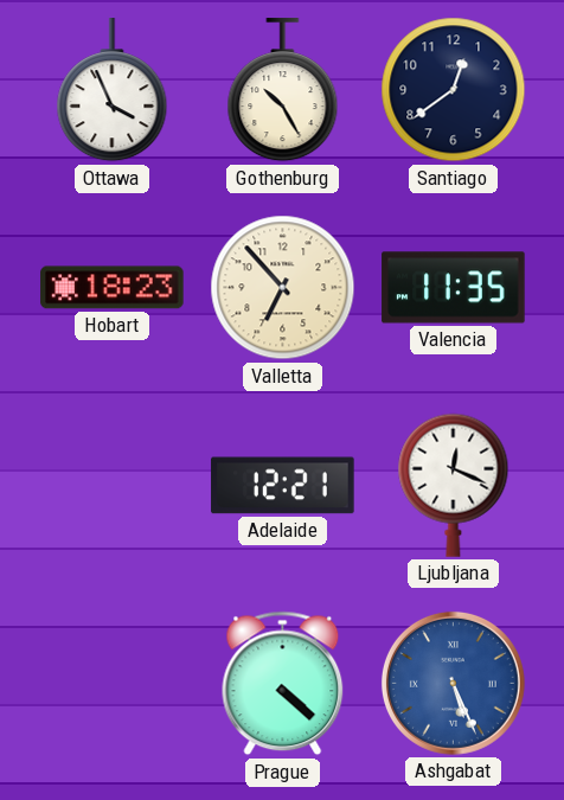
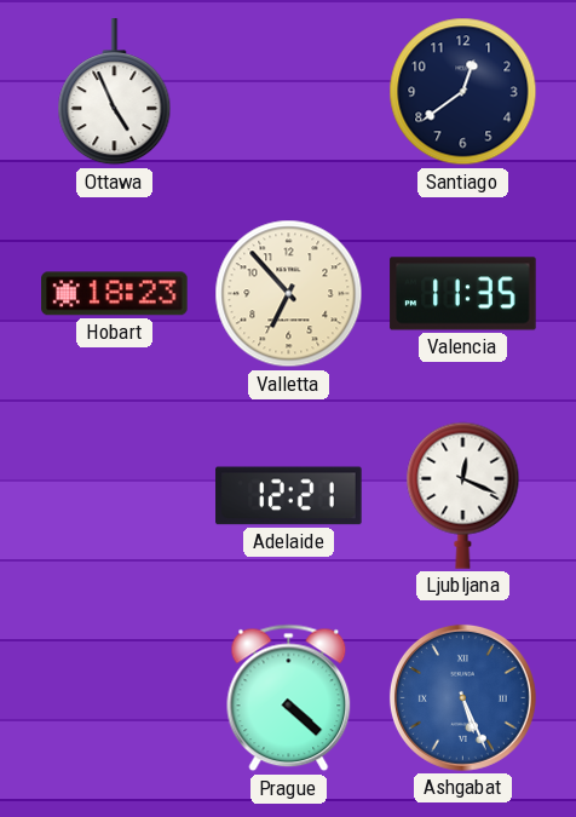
Ottawa: 3:56 -> 4:56
Gothenburg: 10:25 -> none
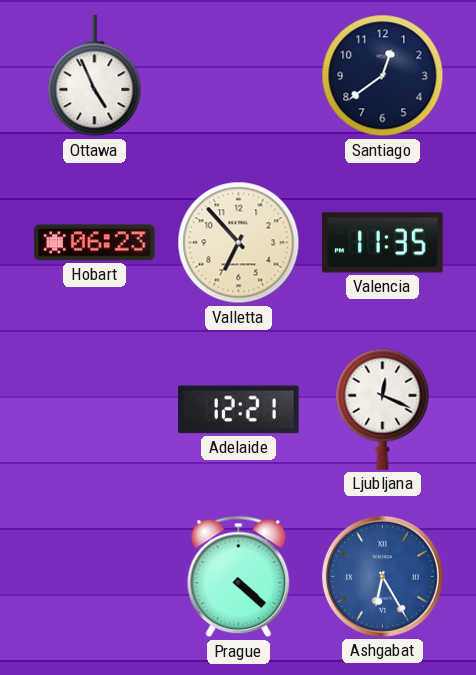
Hobart: 18:23 -> 06:23
Ashgabat: 5:26 -> 6:25
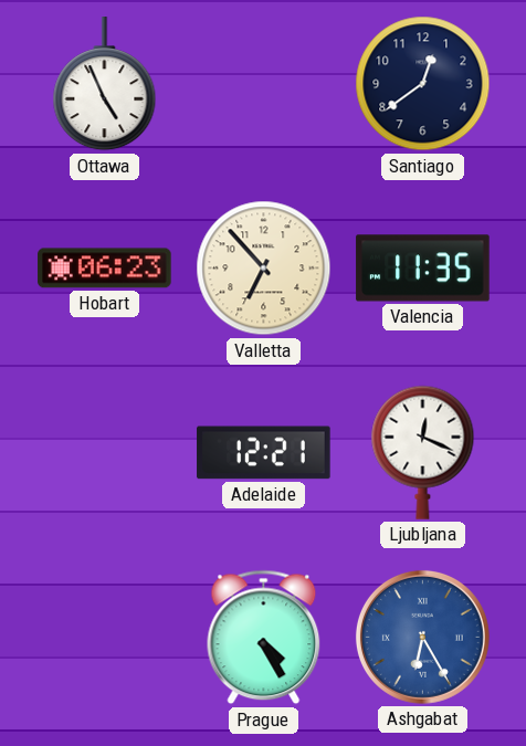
Prague: 4:22 -> 4:25
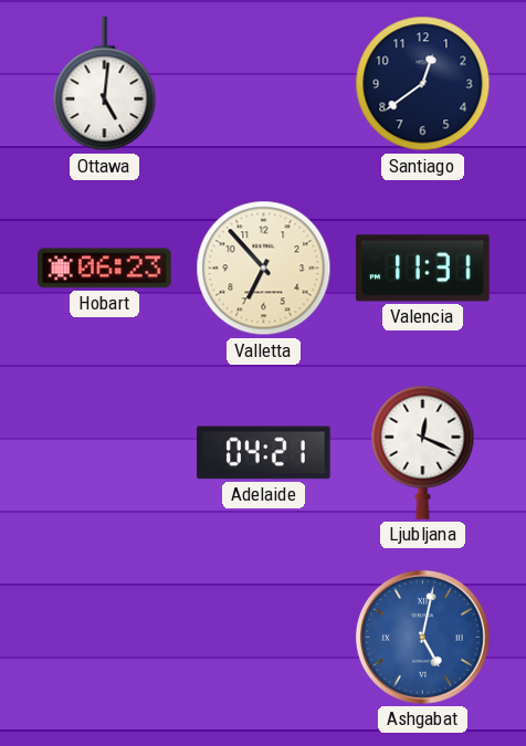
Ottawa: 4:56 -> 5:01
Valencia: 11:35 -> 11:31
Adelaide: 12:21 -> 04:21
Prague: 4:25 -> none
Ashgabat: 6:25 -> 5:02
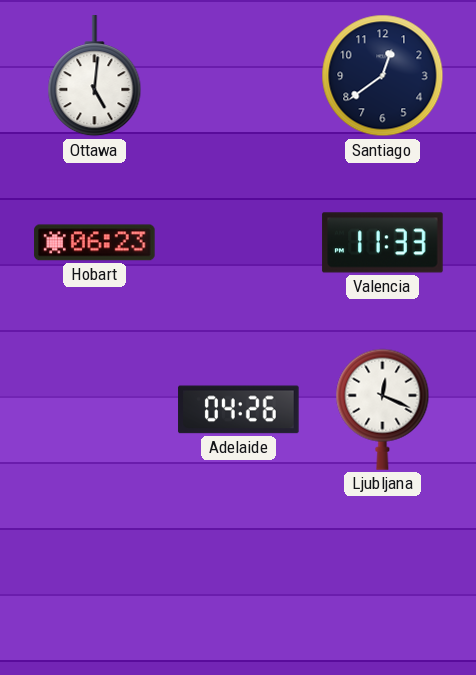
Valletta: 6:53 -> none
Valencia: 11:31 -> 11:33
Adelaide: 04:21 -> 04:26
Ashgabat: 5:02 -> none
